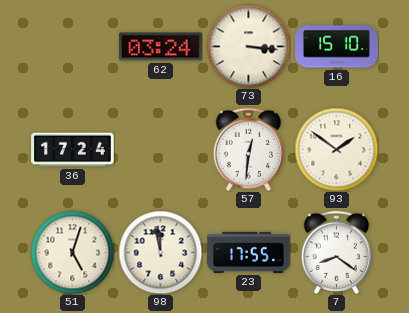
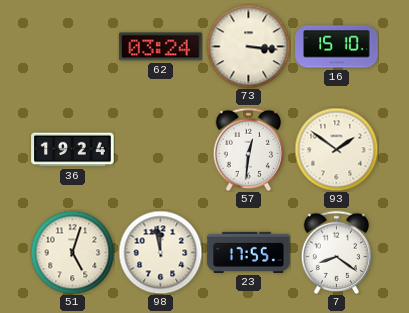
36: 17:24 -> 19:24
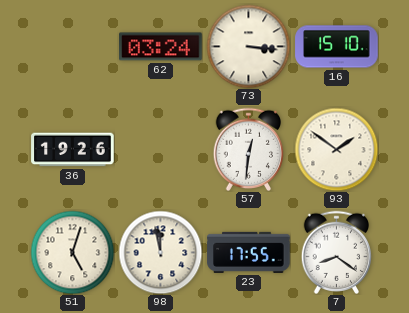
36: 19:24 -> 19:26
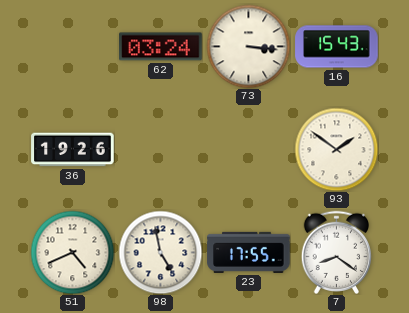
16: 15:10 -> 15:43
57: 12:31 -> none
51: 5:03 -> 4:41
98: 11:58 -> 4:58
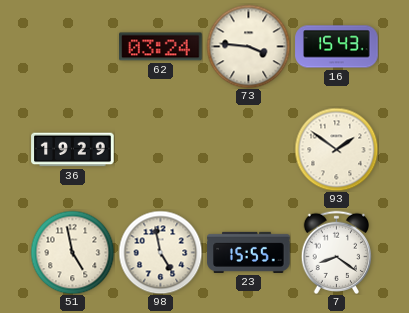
73: 3:16 -> 3:46
36: 19:26 -> 19:29
51: 4:41 -> 4:58
23: 17:55 -> 15:55
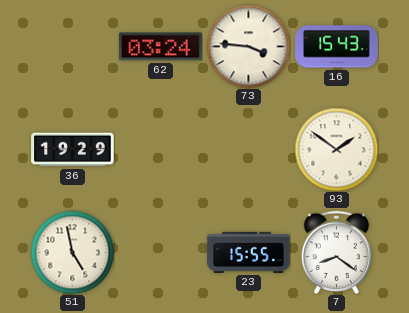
98: 4:58 -> none
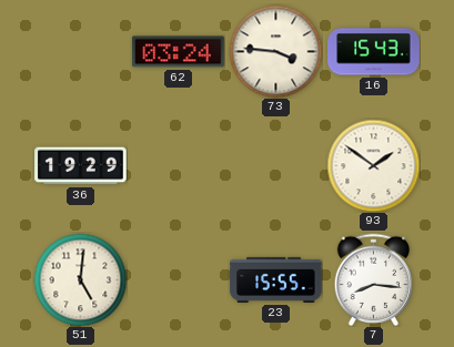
51: 4:58 -> 5:01
7: 8:21 -> 8:16
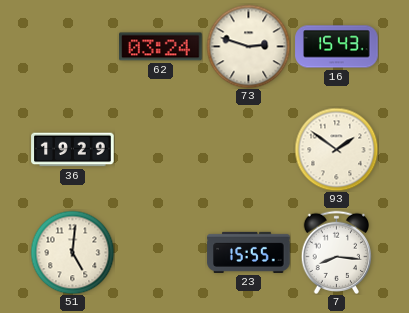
73: 3:46 -> 2:48
